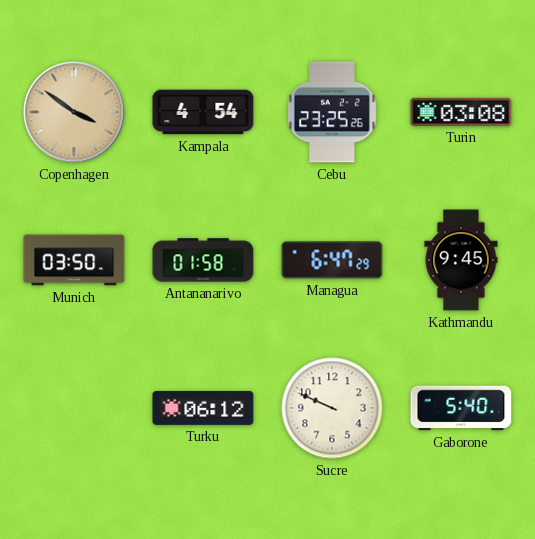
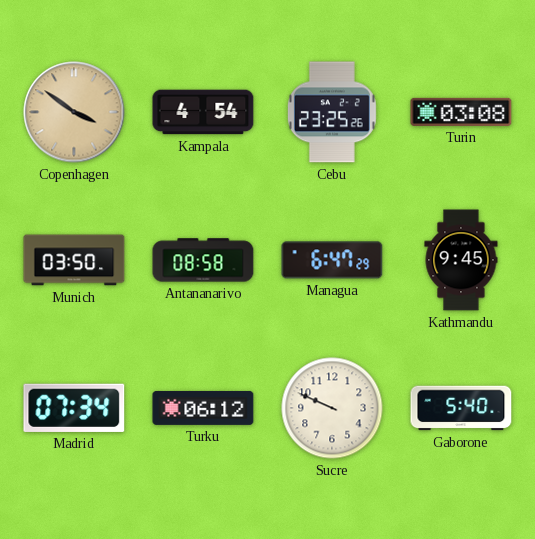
Antananarivo: 01:58 -> 08:58
Madrid: none -> 07:34
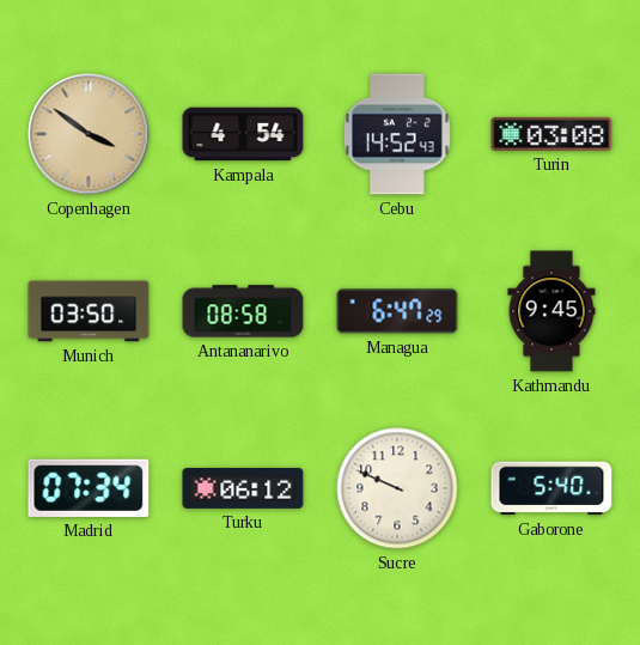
Cebu: 23:25 -> 14:52
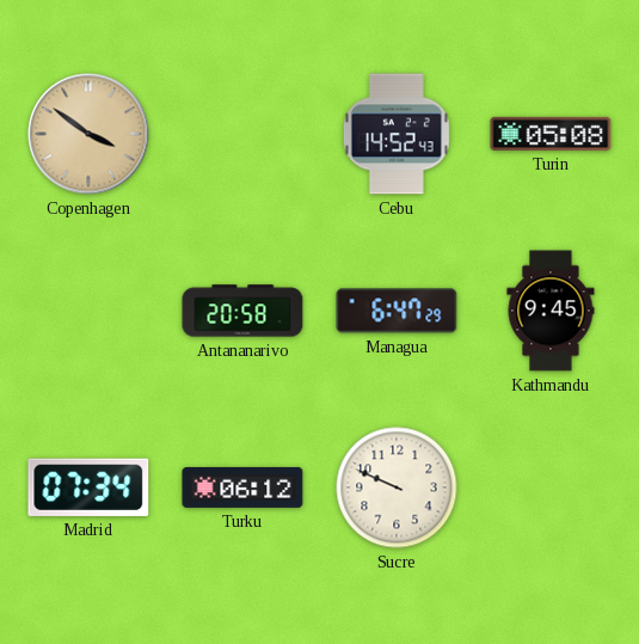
Kampala: 4:54 -> none
Turin: 03:08 -> 05:08
Munich: 03:50 -> none
Antananarivo: 08:58 -> 20:58
Gaborone: 5:40 -> none
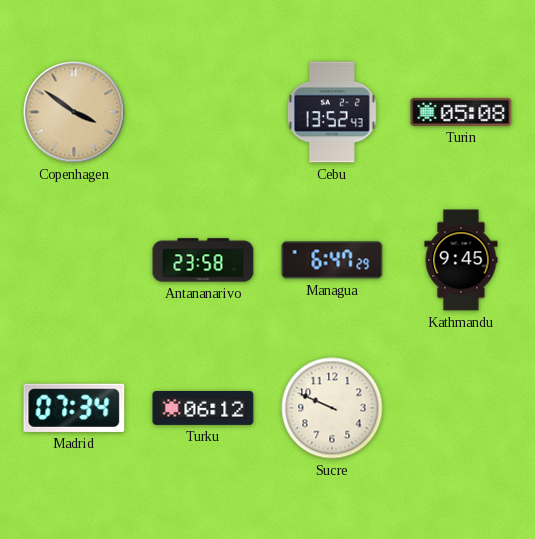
Cebu: 14:52 -> 13:52
Antananarivo: 20:58 -> 23:58
